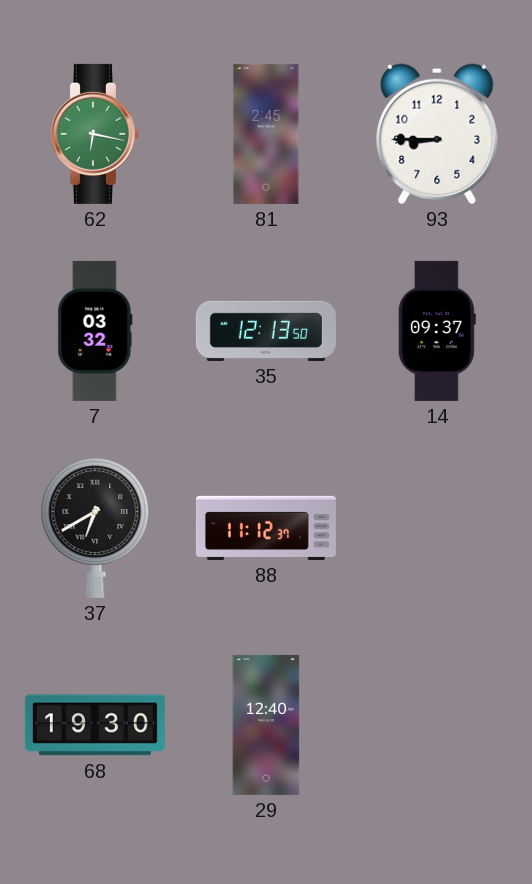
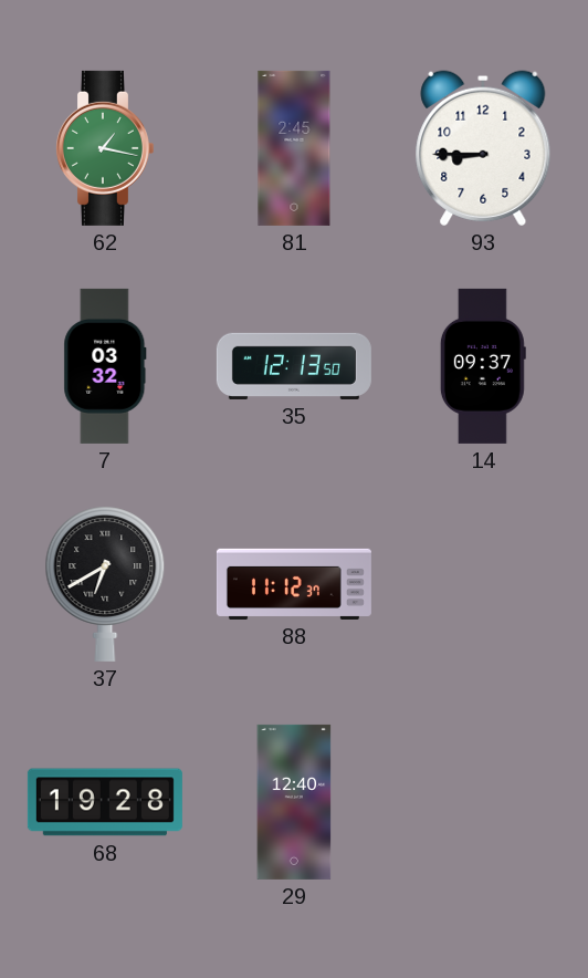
62: 6:17 -> 1:17
68: 19:30 -> 19:28
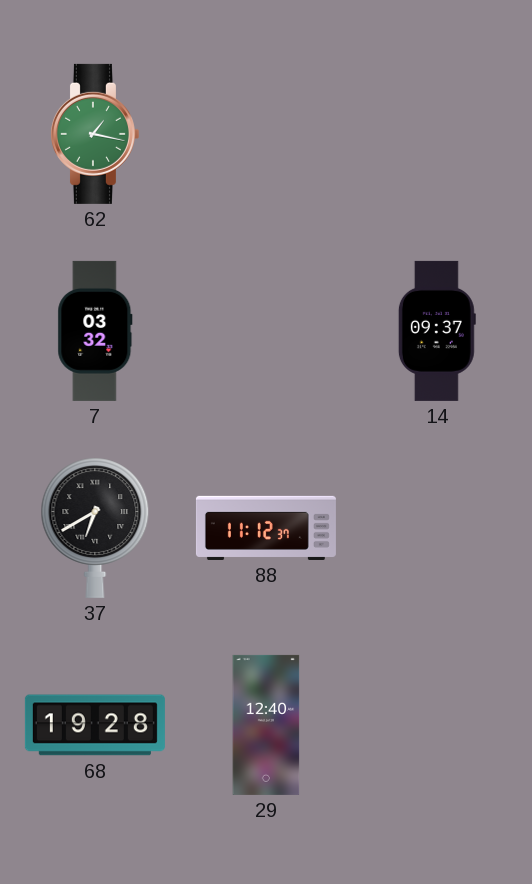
81: 2:45 -> none
93: 8:45 -> none
35: 12:13 -> none
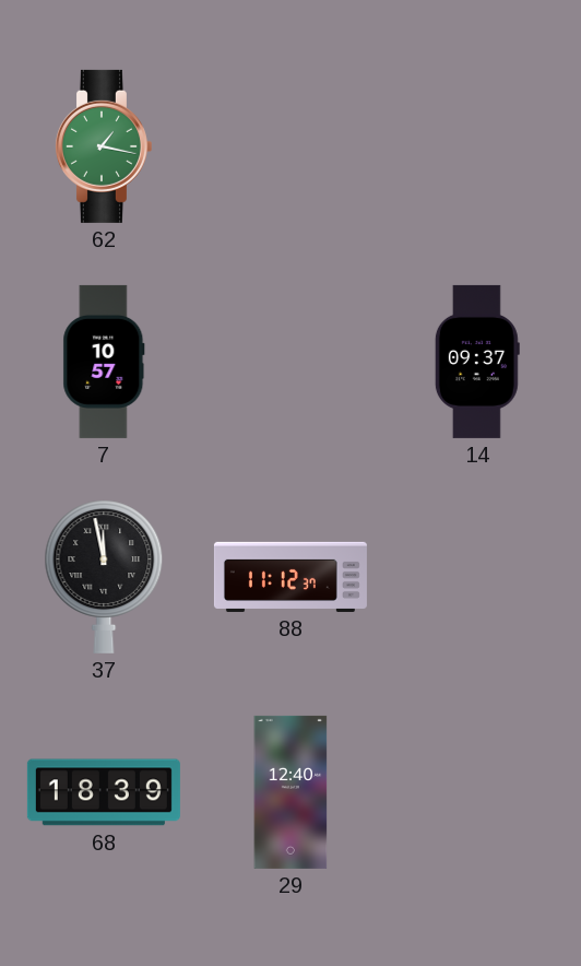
7: 03:32 -> 10:57
37: 6:40 -> 11:58
68: 19:28 -> 18:39
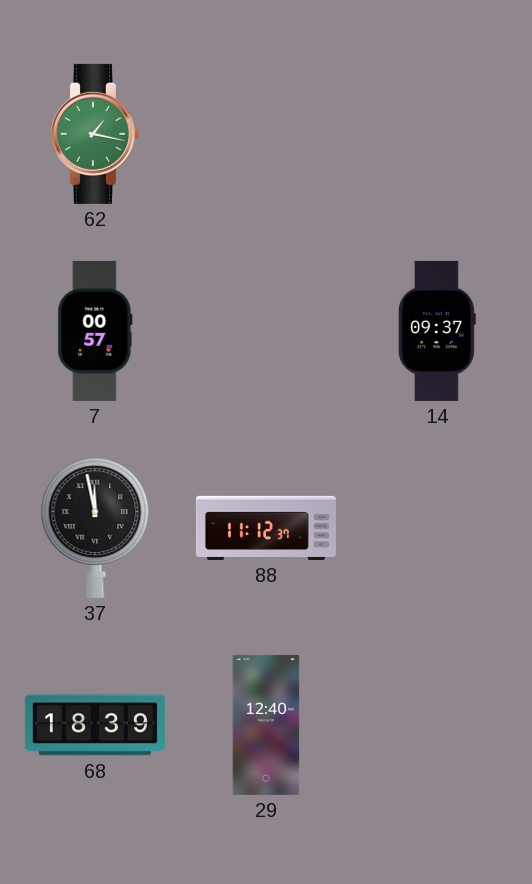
7: 10:57 -> 00:57
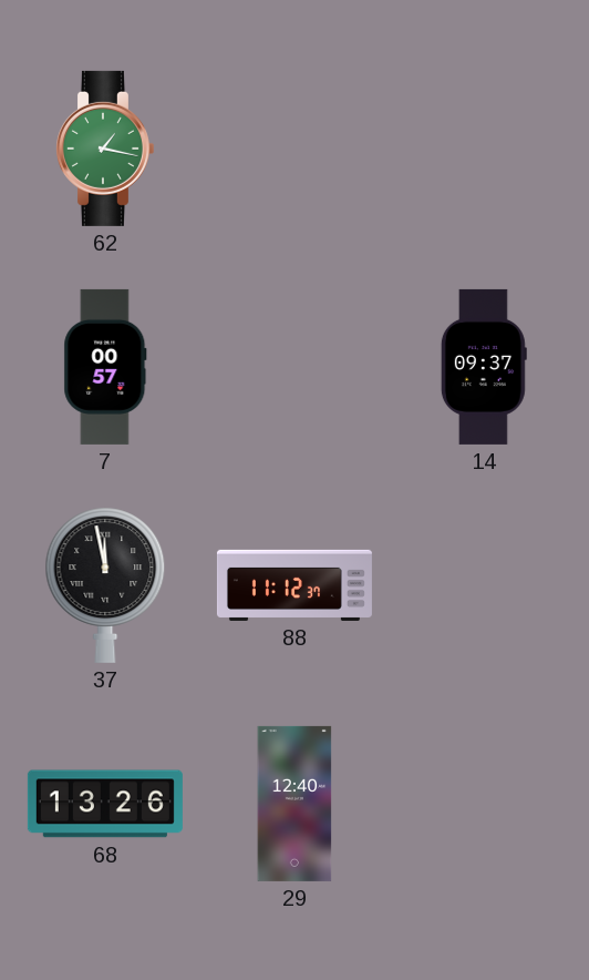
68: 18:39 -> 13:26
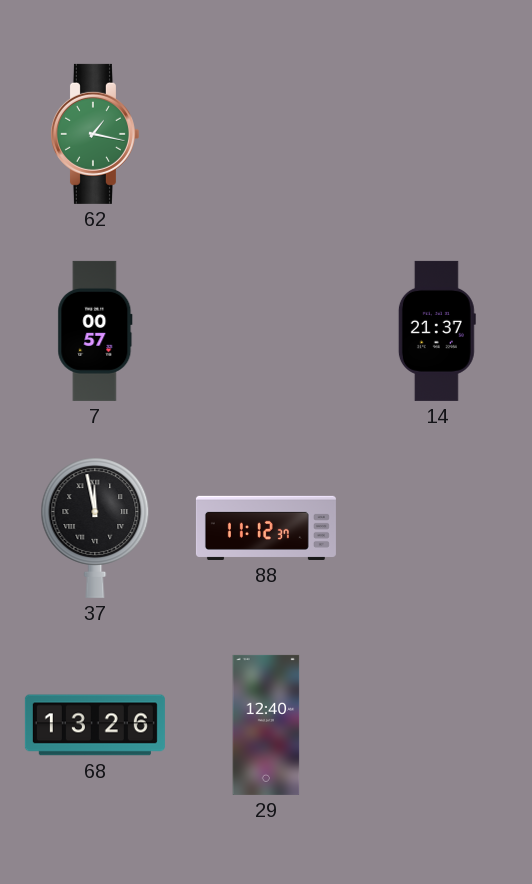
14: 09:37 -> 21:37
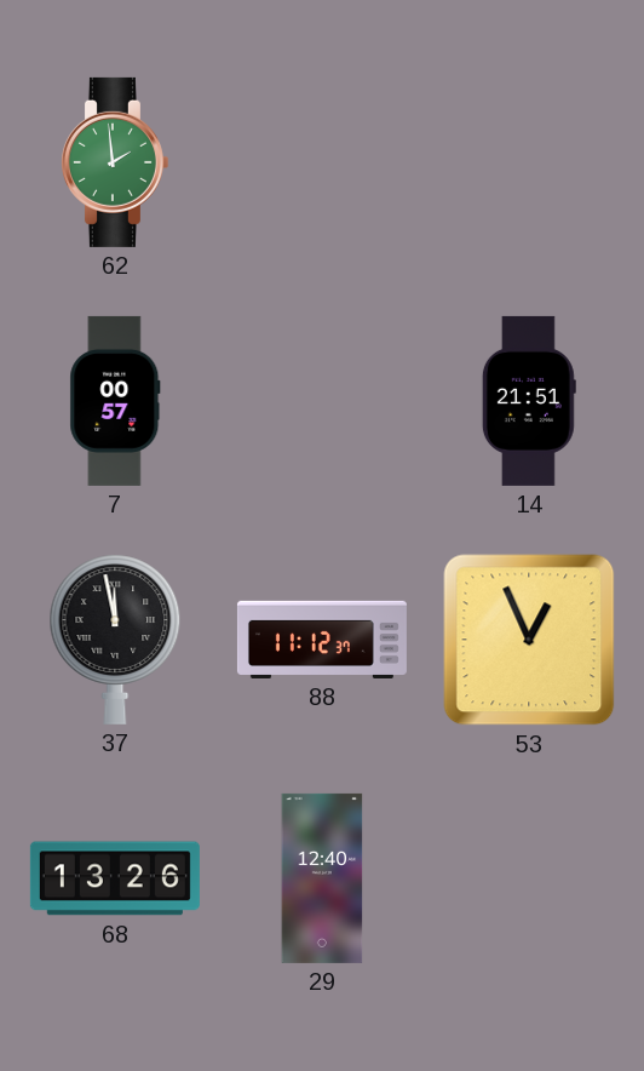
62: 1:17 -> 1:59
14: 21:37 -> 21:51
53: none -> 12:56
